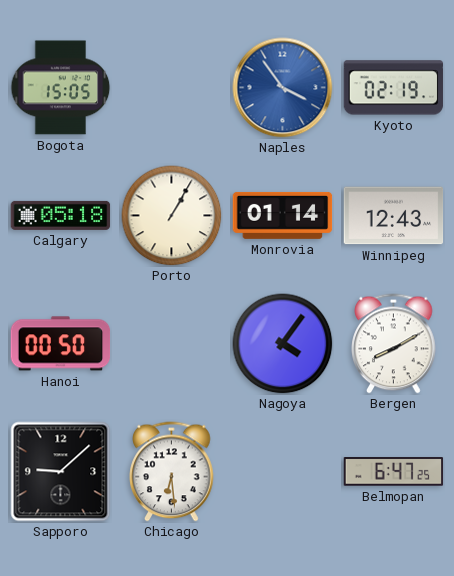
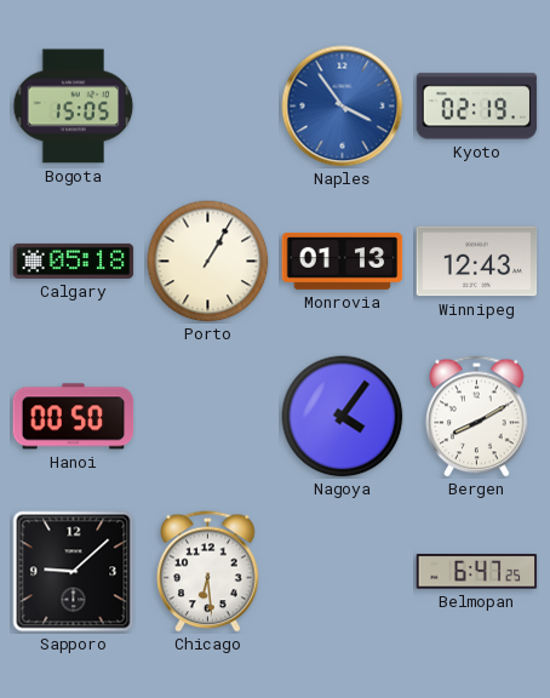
Monrovia: 01:14 -> 01:13
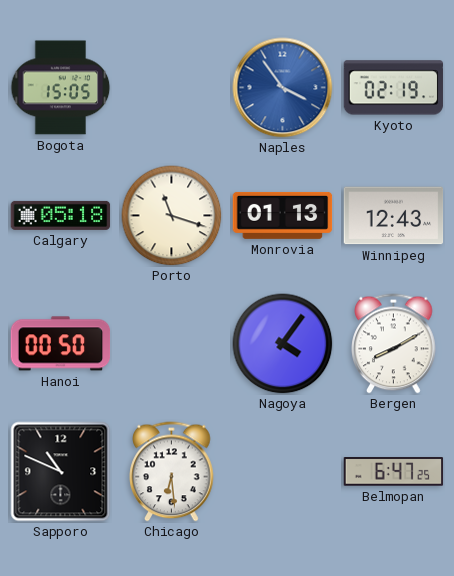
Porto: 1:05 -> 11:18
Sapporo: 9:08 -> 10:49
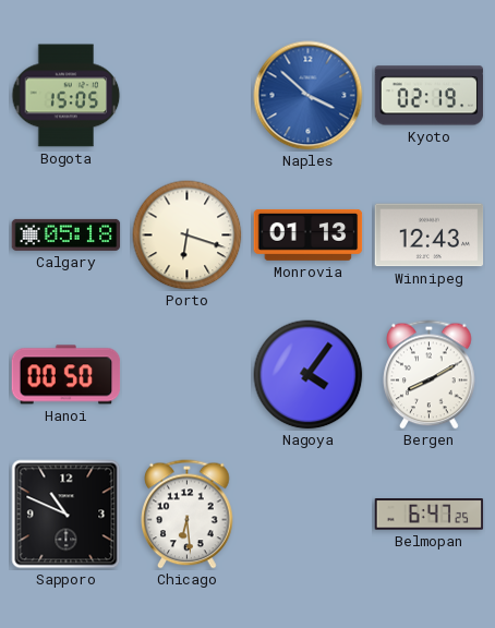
Naples: 3:54 -> 3:52
Porto: 11:18 -> 6:18
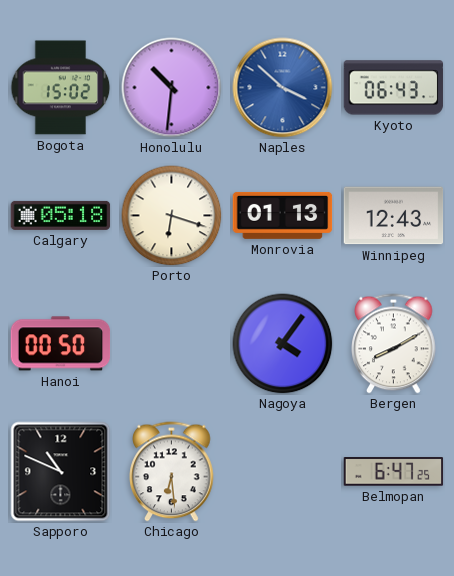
Bogota: 15:05 -> 15:02
Honolulu: none -> 10:31
Kyoto: 02:19 -> 06:43
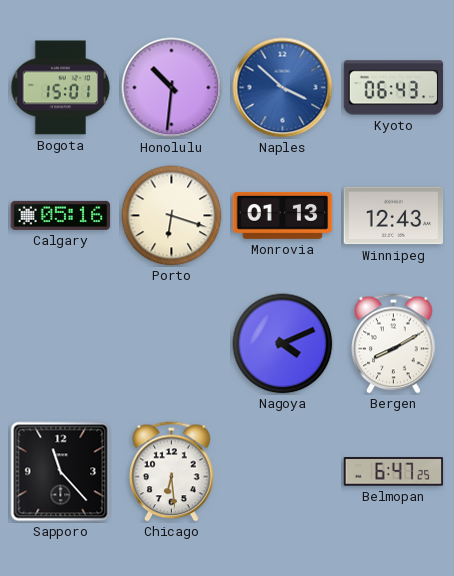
Bogota: 15:02 -> 15:01
Calgary: 05:18 -> 05:16
Hanoi: 00:50 -> none
Nagoya: 4:06 -> 4:11
Sapporo: 10:49 -> 11:23
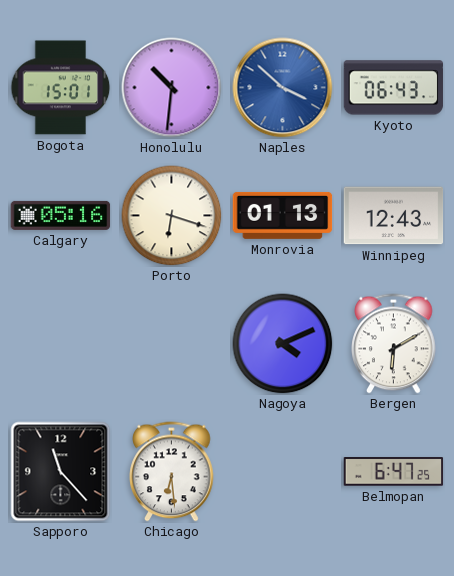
Bergen: 8:10 -> 6:10
